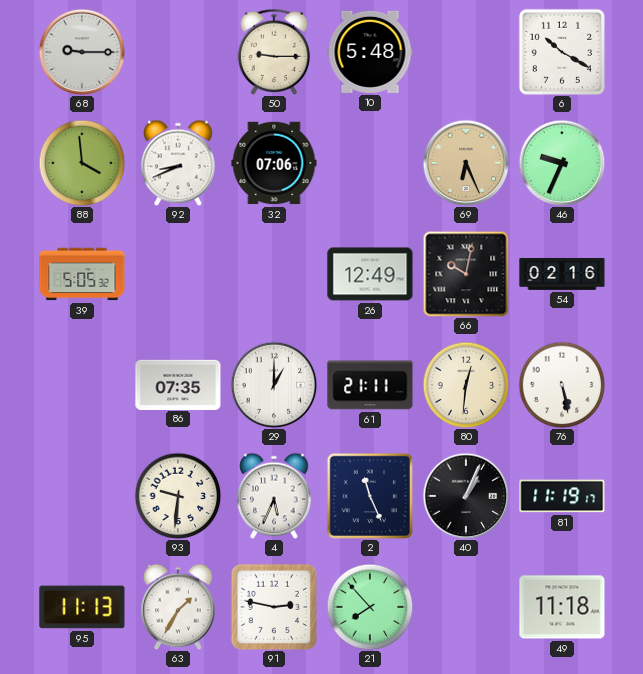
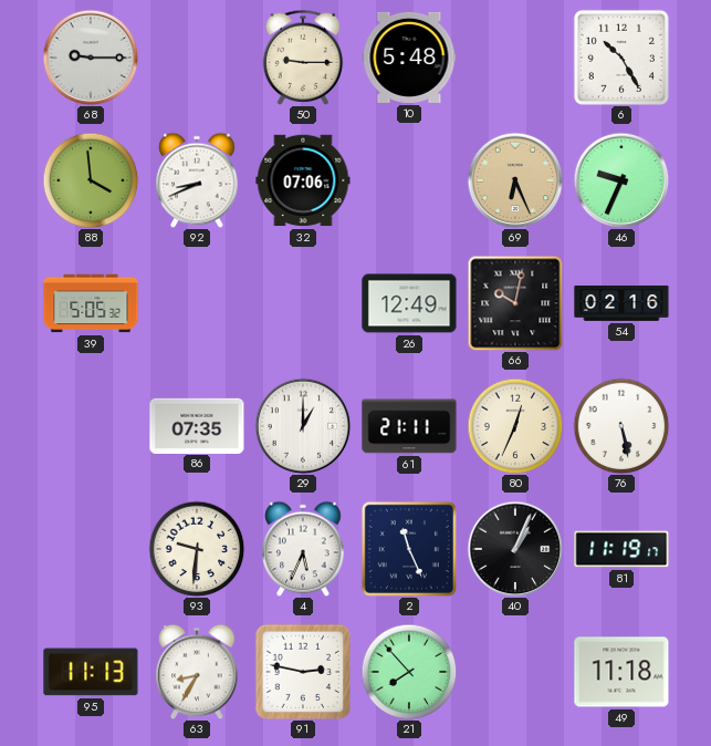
6: 10:20 -> 10:25
80: 12:31 -> 12:34
63: 1:35 -> 8:35
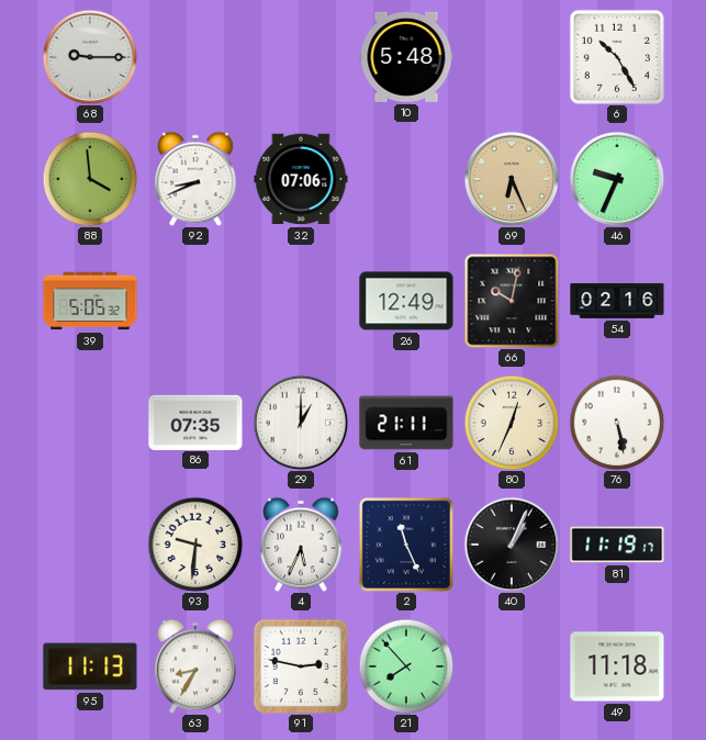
50: 9:15 -> none
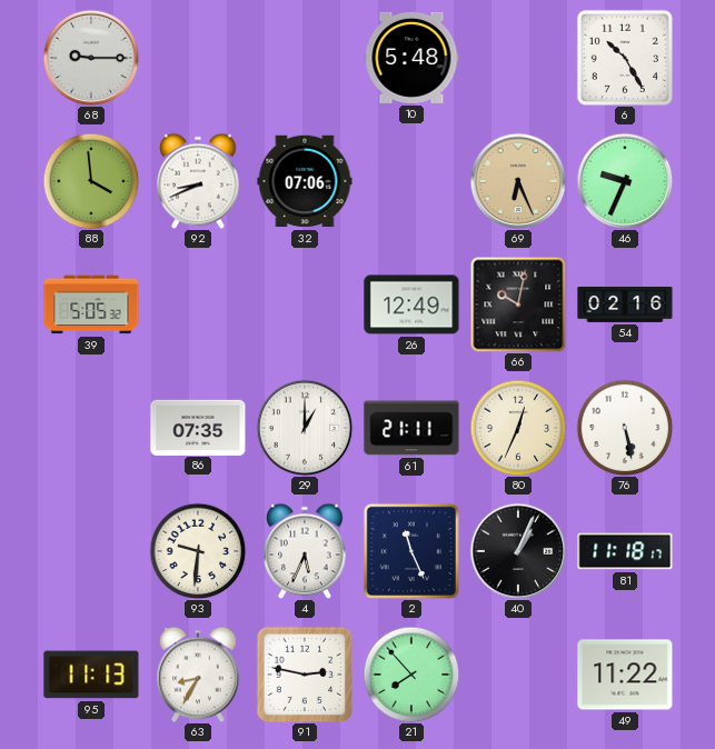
81: 11:19 -> 11:18
49: 11:18 -> 11:22
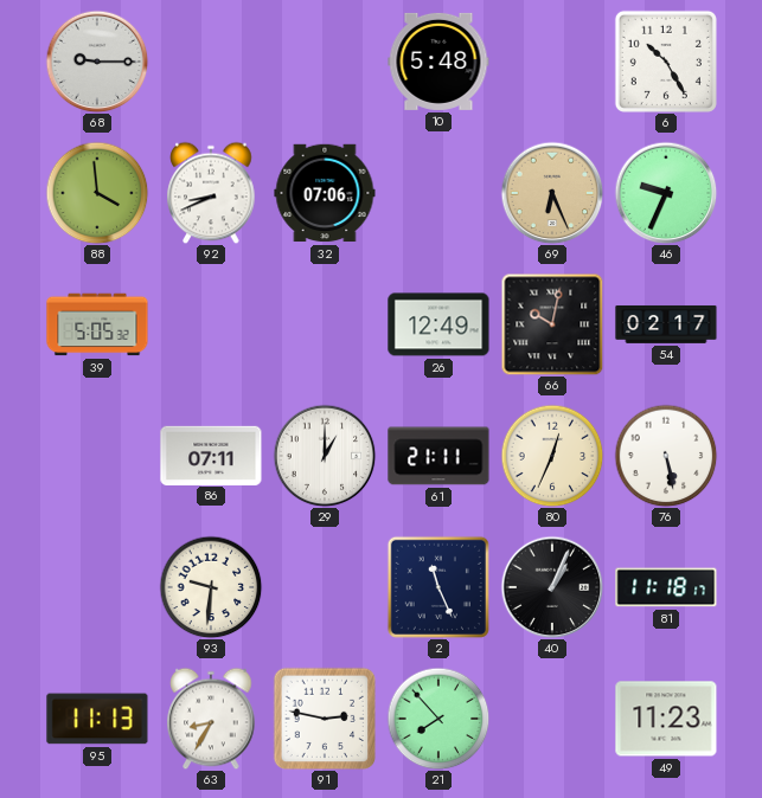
54: 02:16 -> 02:17
86: 07:35 -> 07:11
4: 5:34 -> none
49: 11:22 -> 11:23
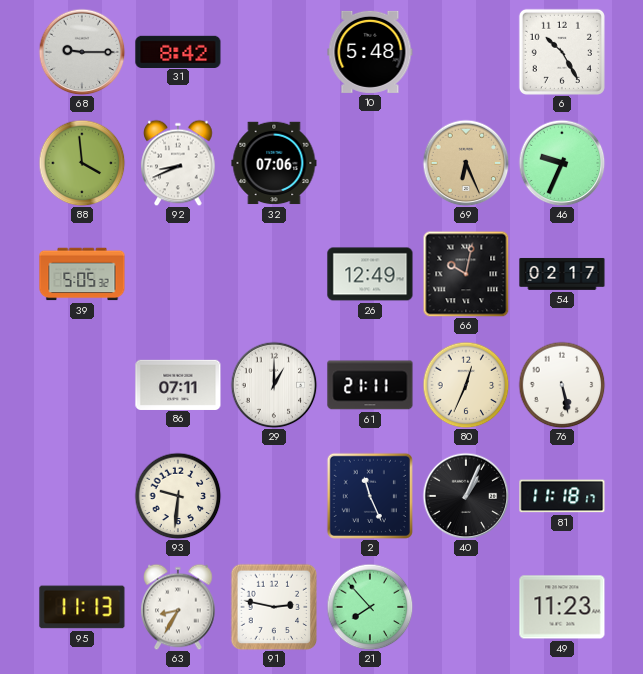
31: none -> 8:42
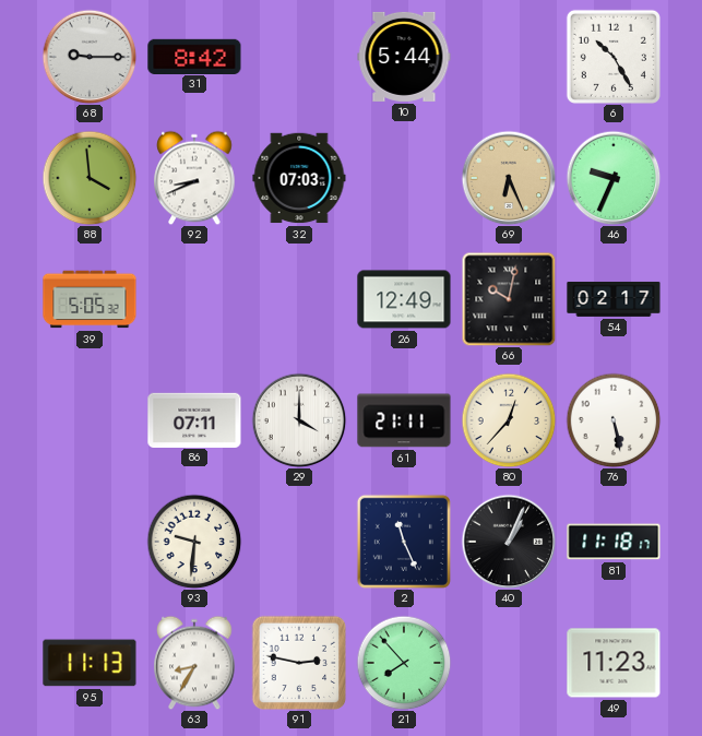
10: 5:48 -> 5:44
32: 07:06 -> 07:03
29: 1:00 -> 4:00
80: 12:34 -> 12:37
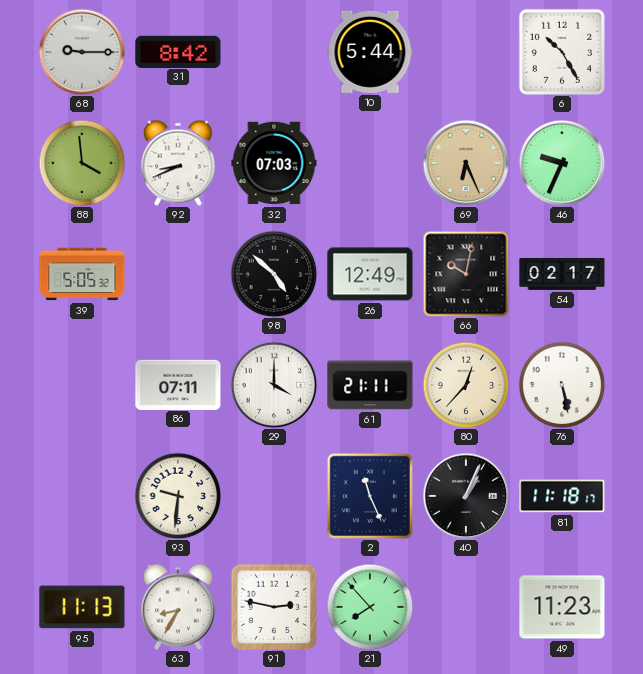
98: none -> 4:52
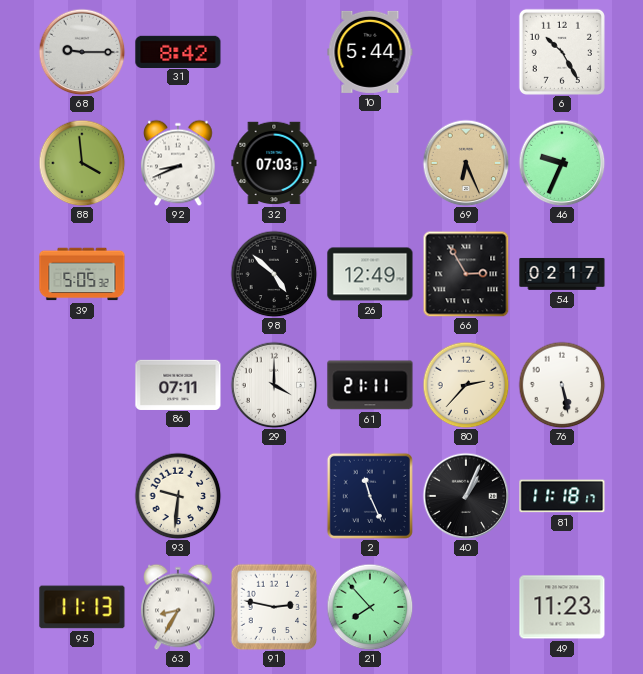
66: 10:02 -> 2:55
80: 12:37 -> 2:37
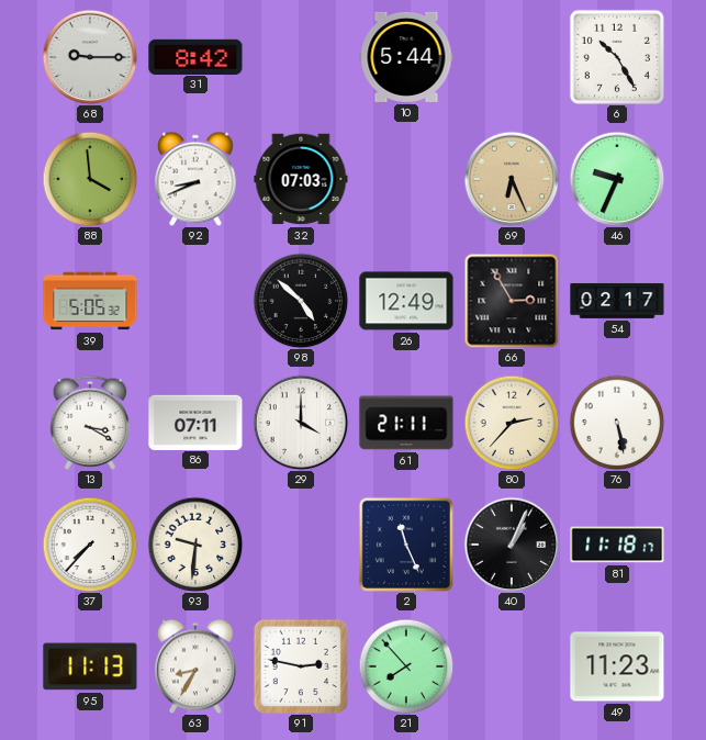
13: none -> 3:20
37: none -> 7:37
